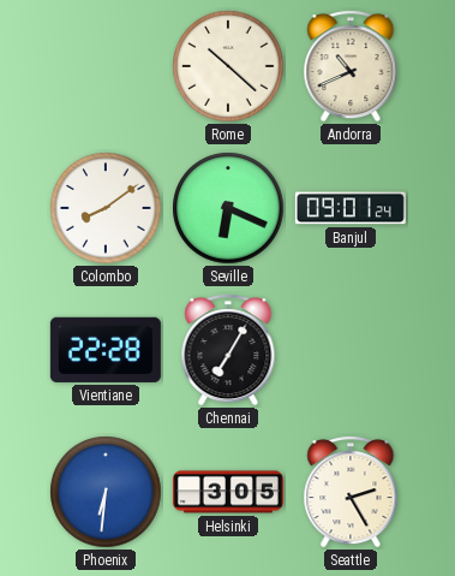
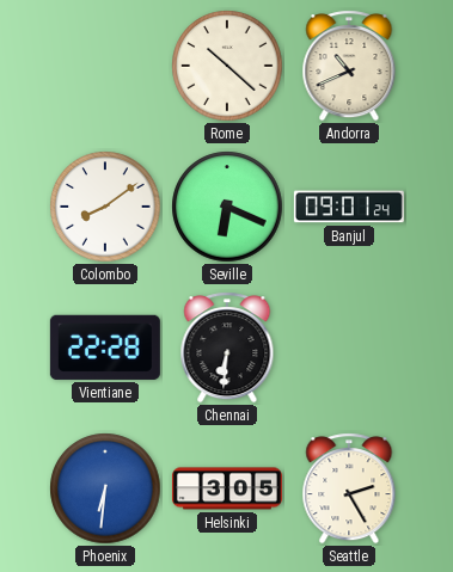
Chennai: 7:05 -> 6:31
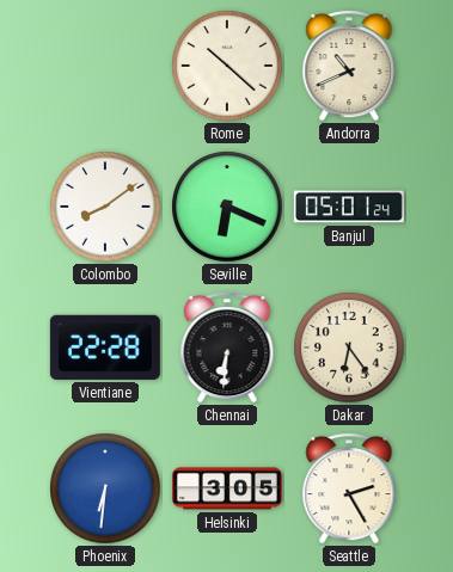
Banjul: 09:01 -> 05:01
Dakar: none -> 6:24
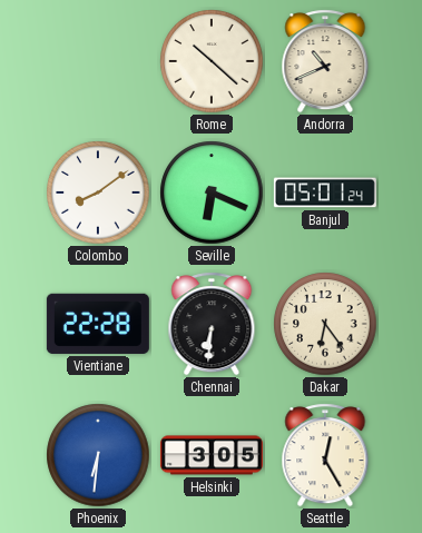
Seattle: 2:25 -> 12:25
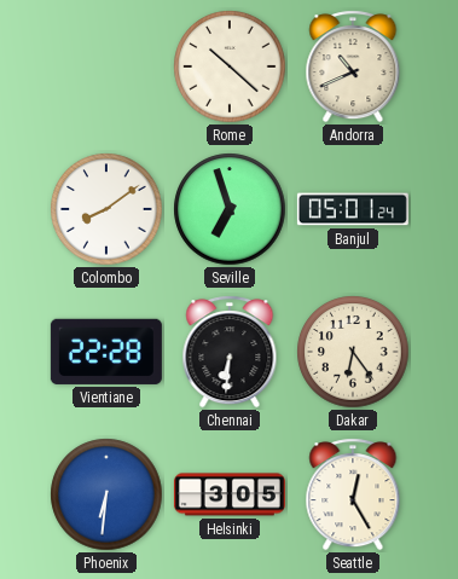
Seville: 6:19 -> 6:57
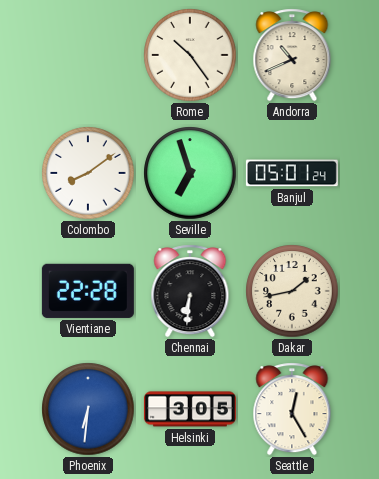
Rome: 10:22 -> 10:24
Dakar: 6:24 -> 1:43
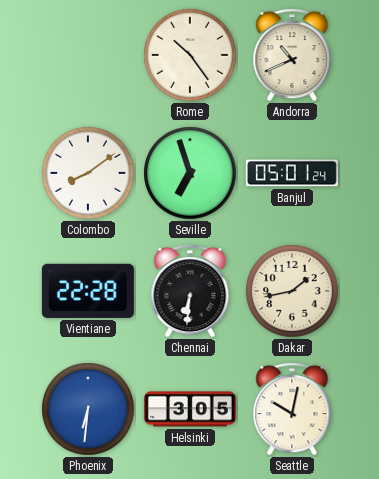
Seattle: 12:25 -> 10:02
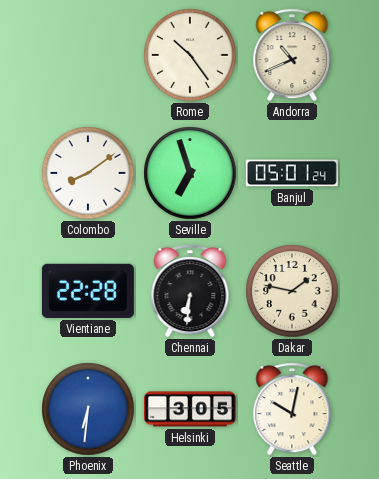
Dakar: 1:43 -> 1:47
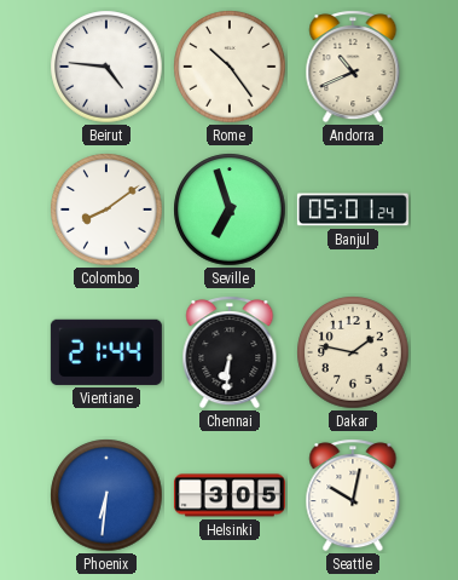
Beirut: none -> 4:46
Vientiane: 22:28 -> 21:44
